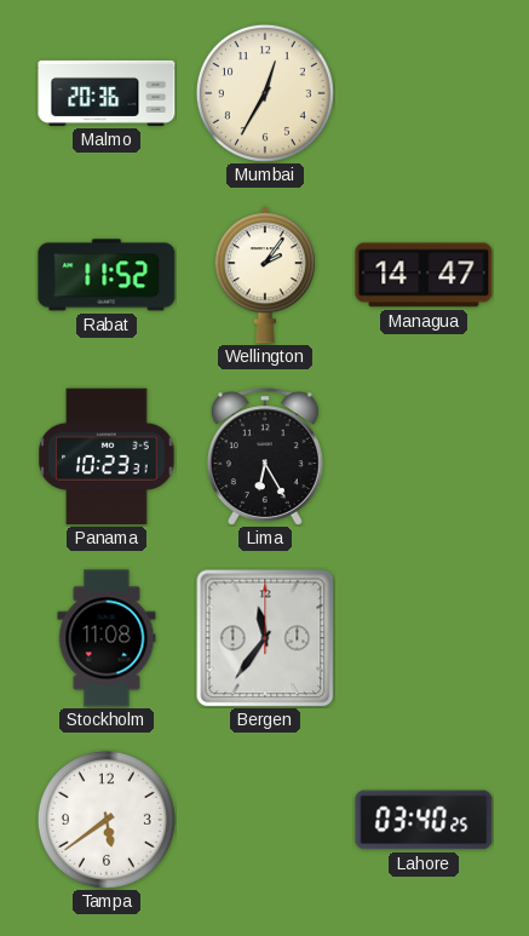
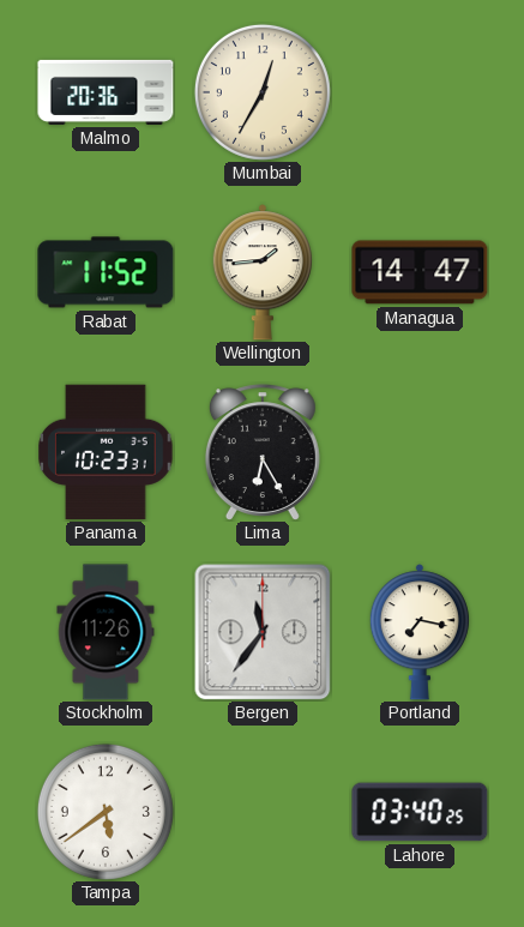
Wellington: 2:06 -> 1:44
Stockholm: 11:08 -> 11:26
Portland: none -> 7:17
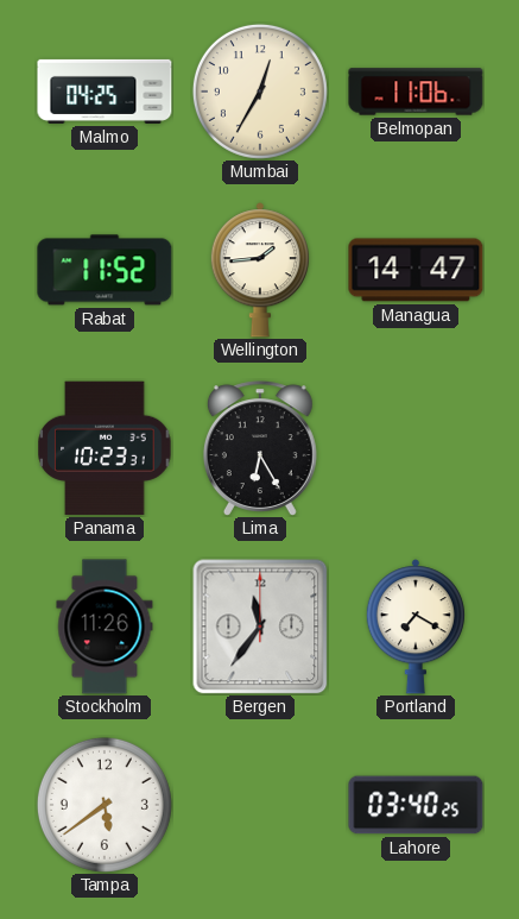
Malmo: 20:36 -> 04:25
Belmopan: none -> 11:06
Portland: 7:17 -> 7:20
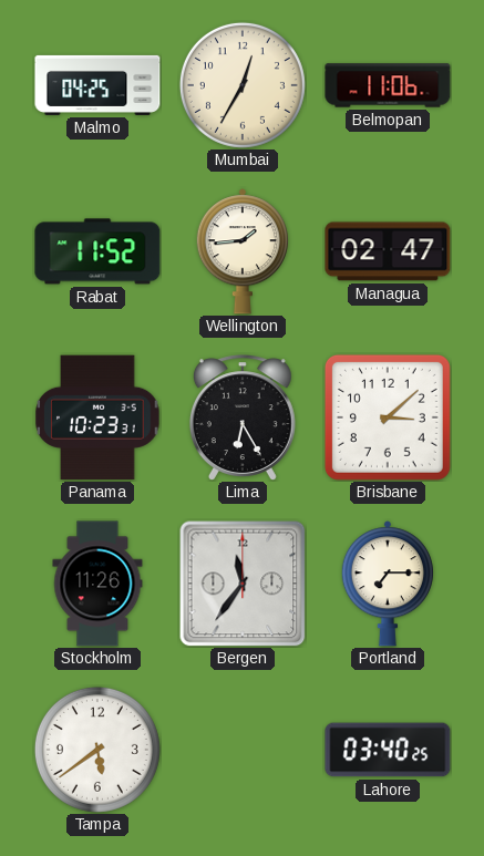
Managua: 14:47 -> 02:47
Brisbane: none -> 3:08
Portland: 7:20 -> 7:15
